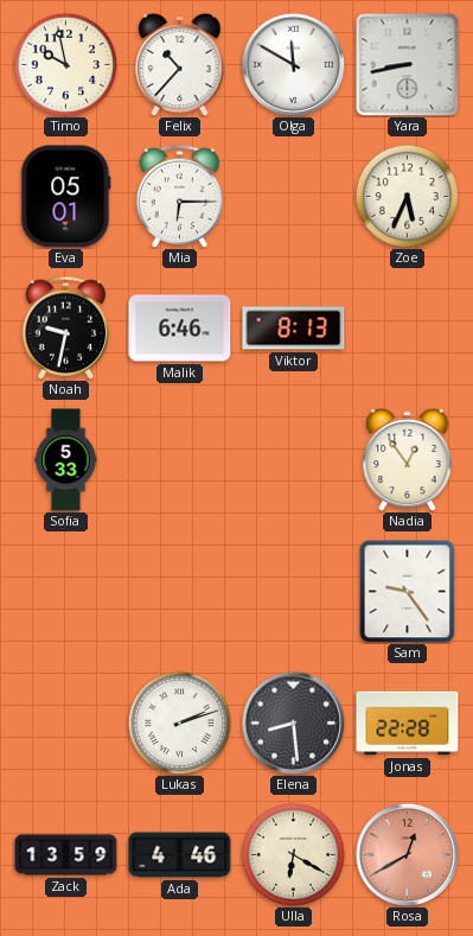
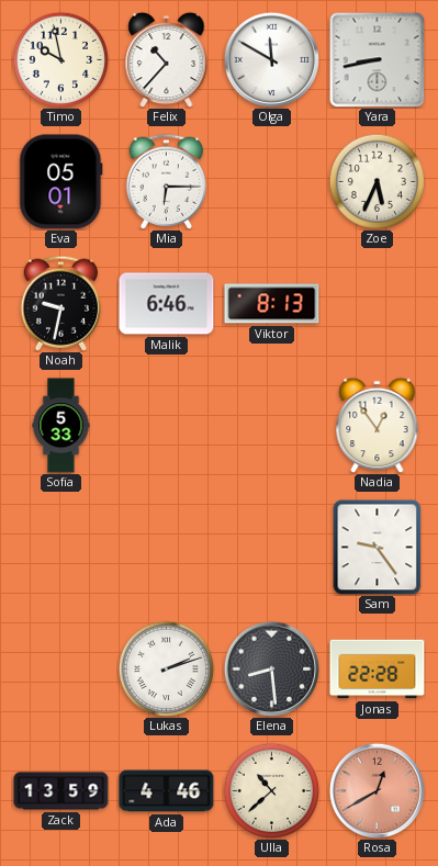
Ulla: 6:20 -> 10:38
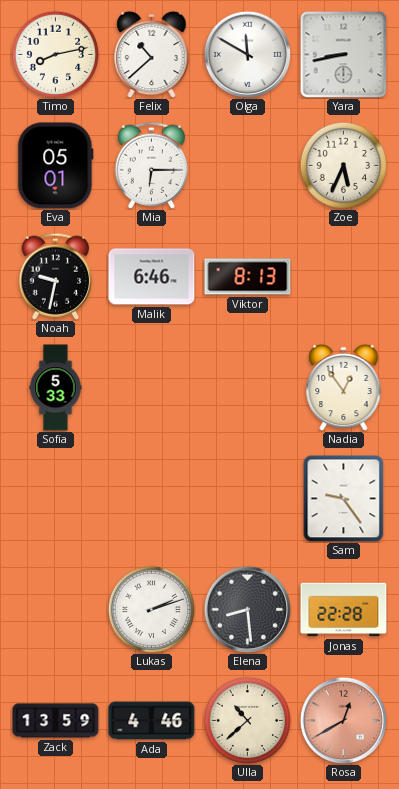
Timo: 9:58 -> 8:13
Felix: 10:37 -> 10:38
